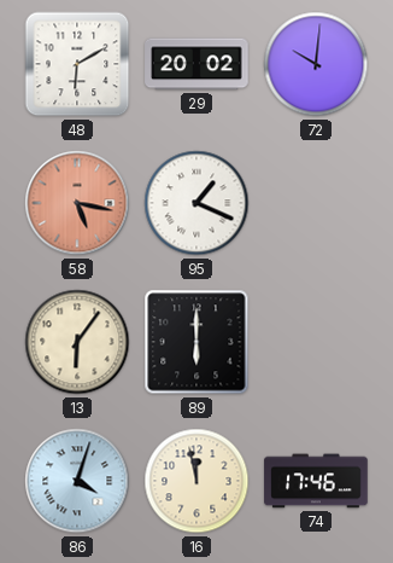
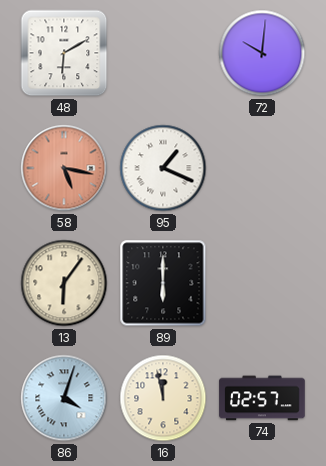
29: 20:02 -> none
74: 17:46 -> 02:57
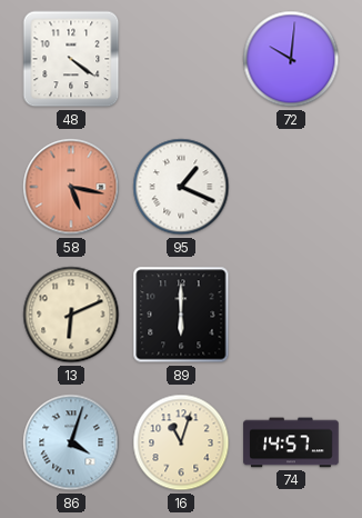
48: 6:10 -> 4:21
13: 6:06 -> 6:11
16: 11:58 -> 11:03
74: 02:57 -> 14:57
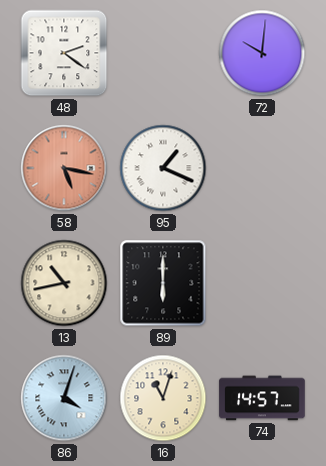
48: 4:21 -> 2:21
13: 6:11 -> 10:43
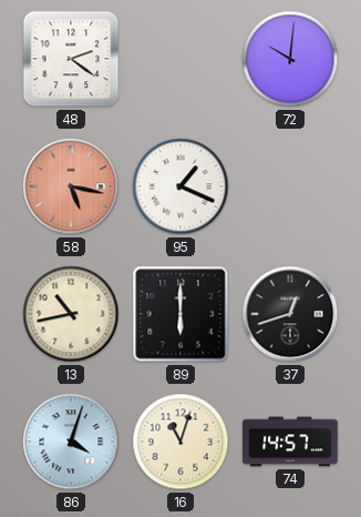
37: none -> 12:42
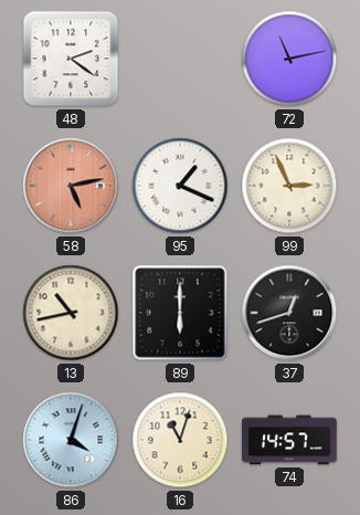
72: 10:01 -> 11:13
58: 5:17 -> 5:13
99: none -> 2:56
